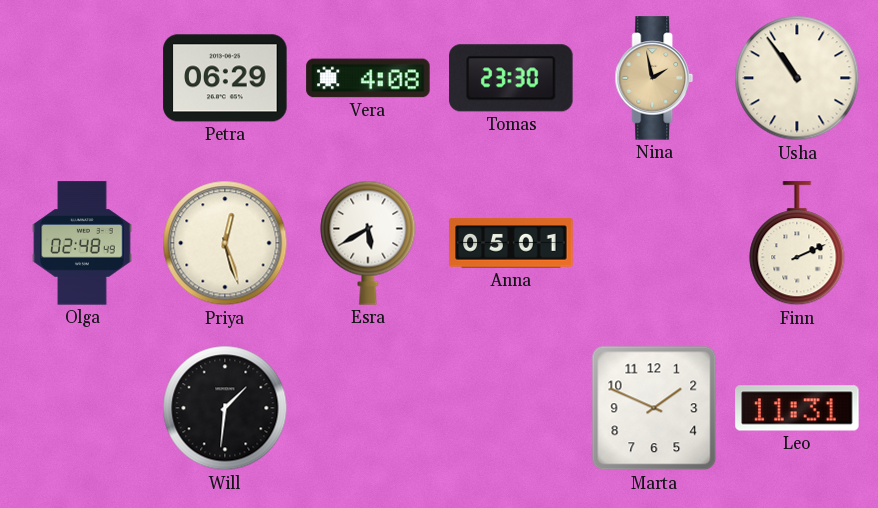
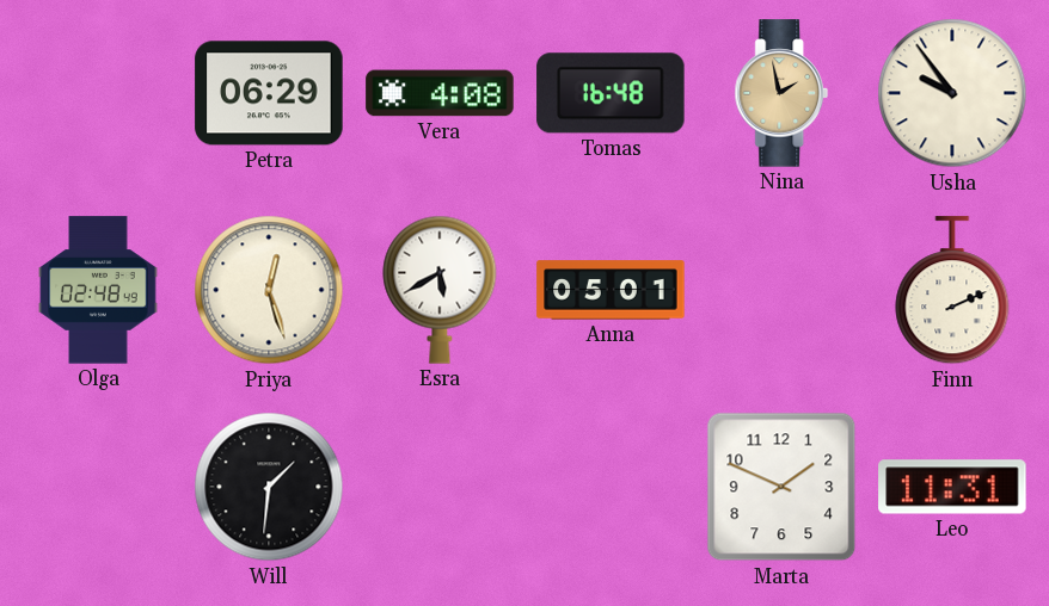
Tomas: 23:30 -> 16:48
Usha: 10:54 -> 9:54
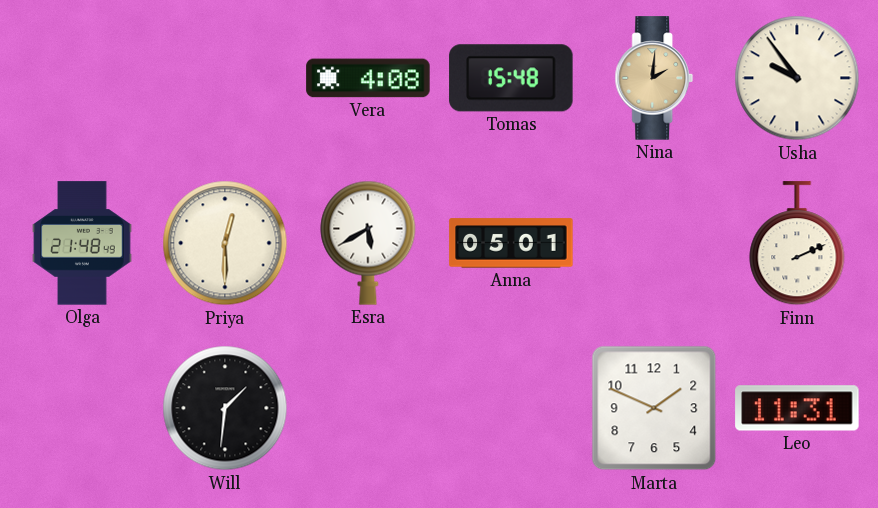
Petra: 06:29 -> none
Tomas: 16:48 -> 15:48
Nina: 1:58 -> 2:01
Olga: 02:48 -> 21:48
Priya: 12:27 -> 12:30
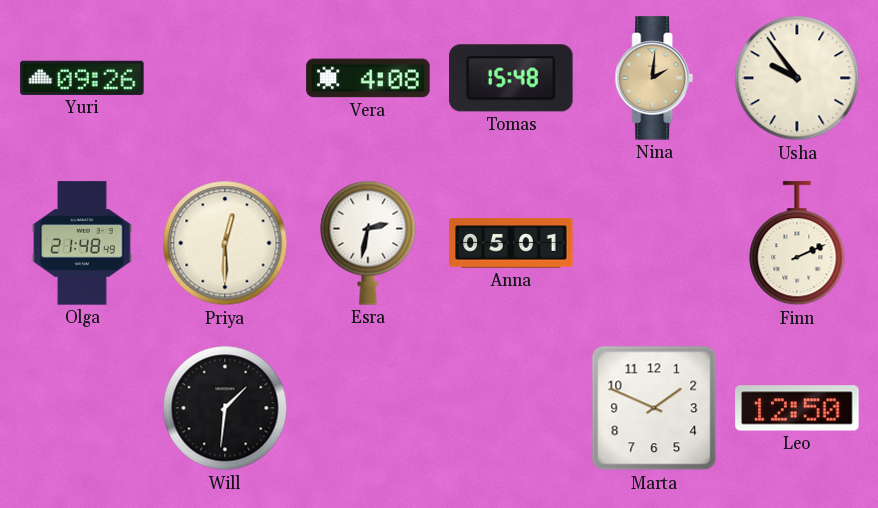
Yuri: none -> 09:26
Esra: 5:40 -> 2:32
Leo: 11:31 -> 12:50
